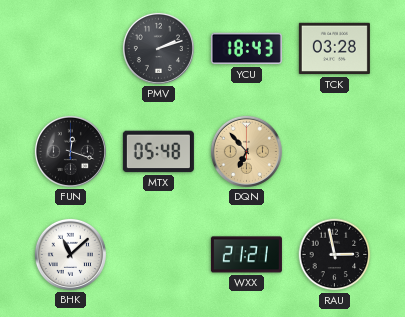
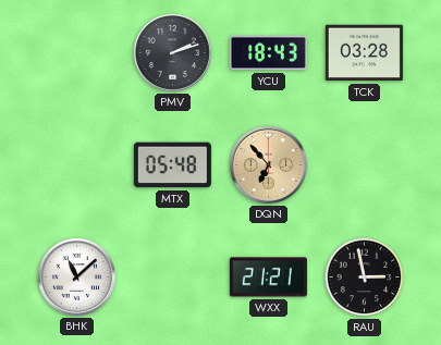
FUN: 12:18 -> none
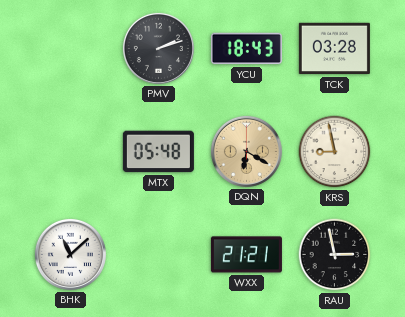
DQN: 6:53 -> 6:20
KRS: none -> 8:58
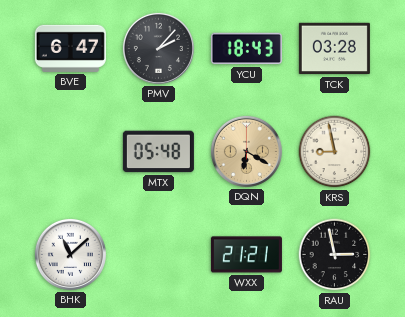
BVE: none -> 6:47
PMV: 2:12 -> 2:07
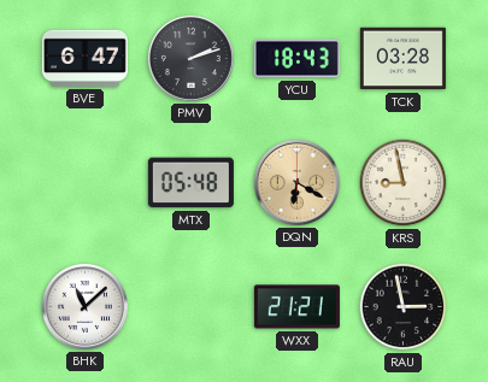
PMV: 2:07 -> 2:12
